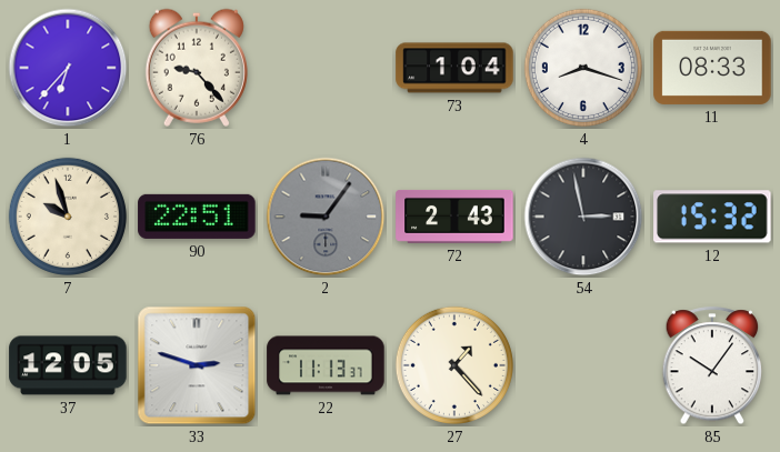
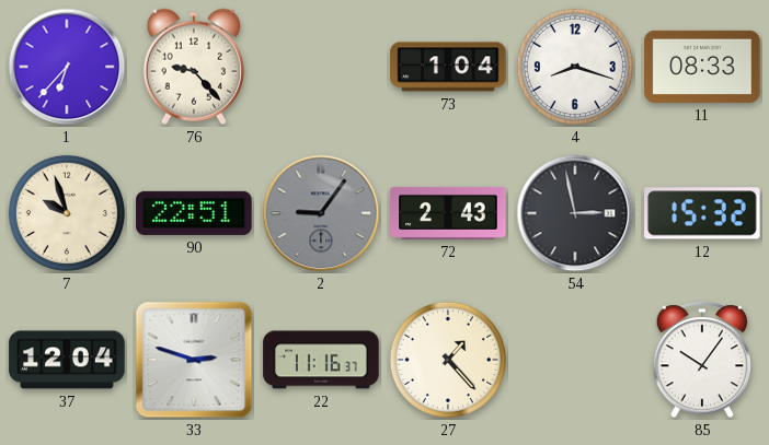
37: 12:05 -> 12:04
22: 11:13 -> 11:16
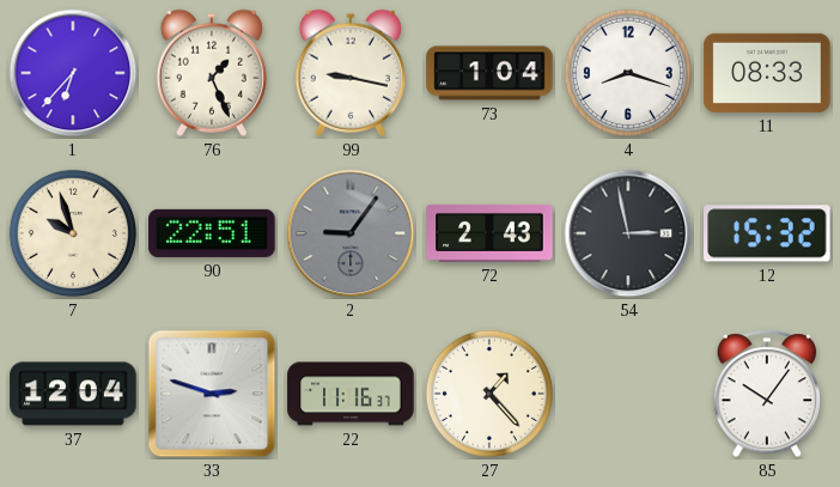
76: 9:23 -> 1:26
99: none -> 9:17
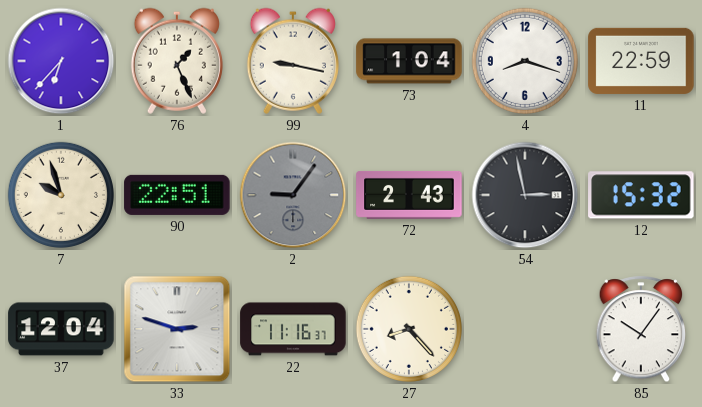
11: 08:33 -> 22:59
27: 1:23 -> 8:23
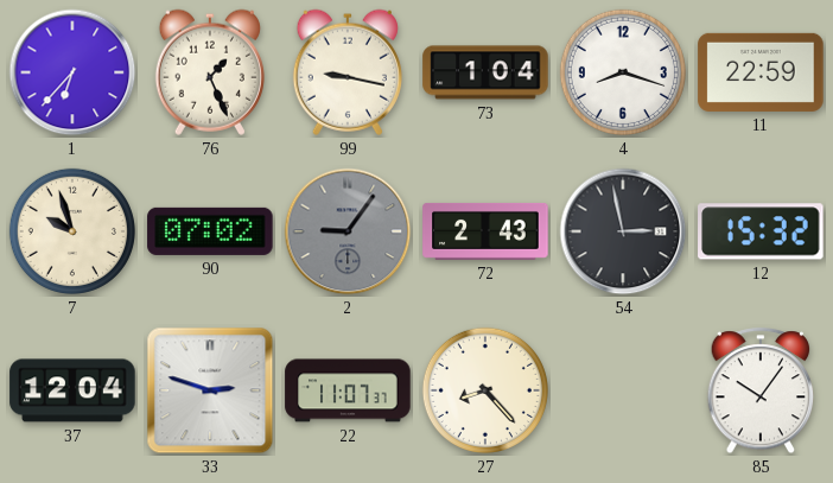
90: 22:51 -> 07:02
22: 11:16 -> 11:07
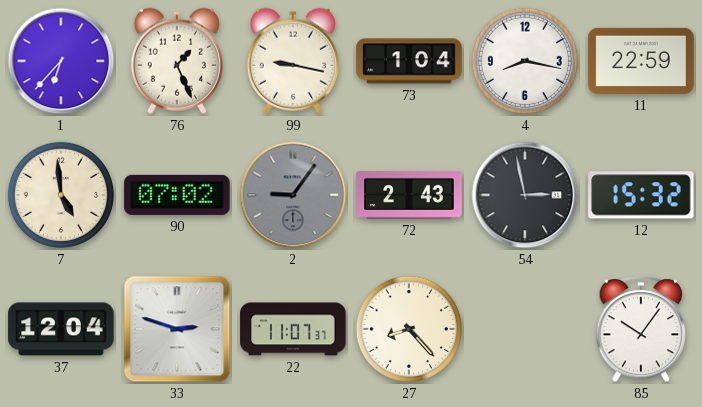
4: 8:18 -> 8:17
7: 9:57 -> 4:59
